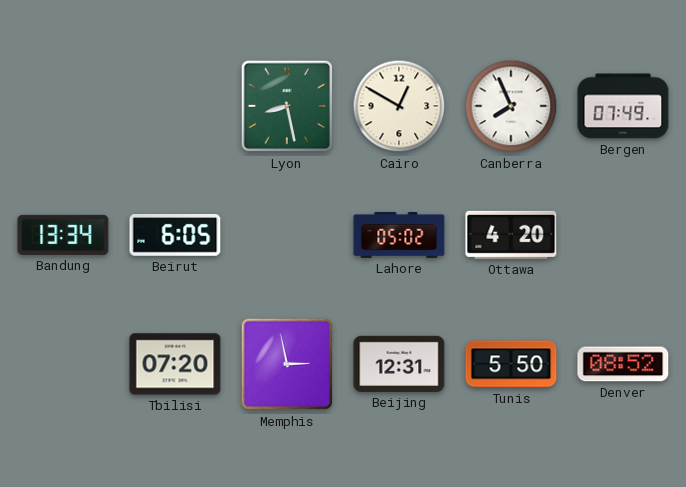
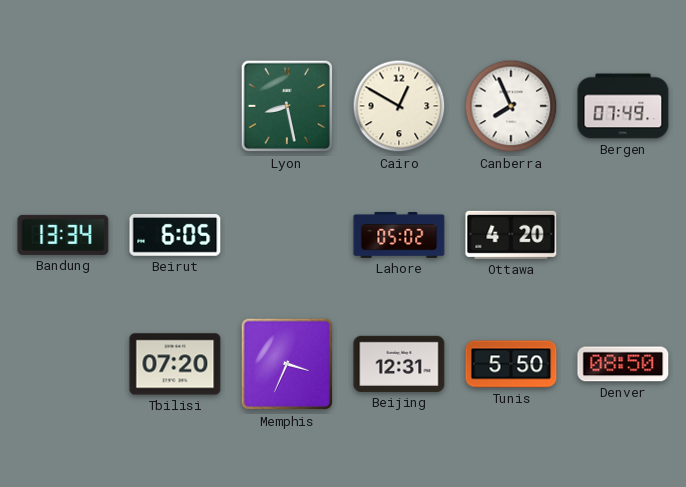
Memphis: 2:58 -> 3:34
Denver: 08:52 -> 08:50
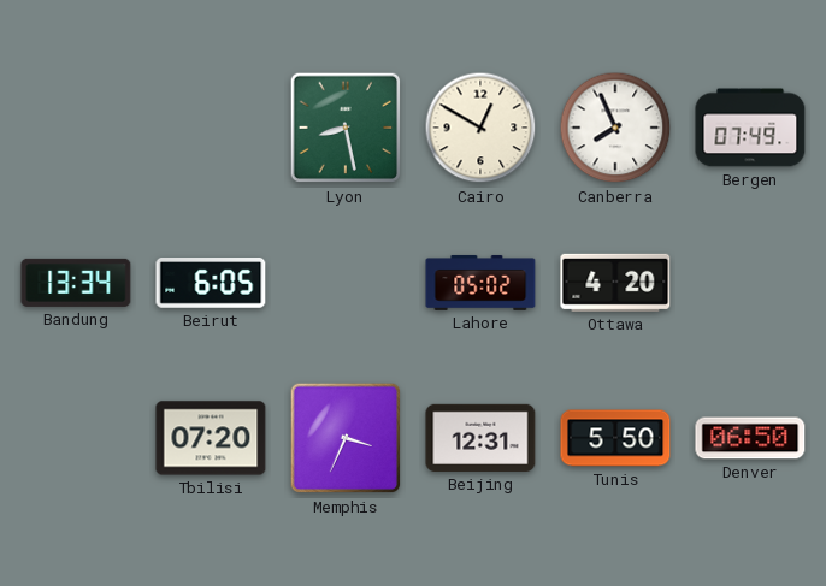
Denver: 08:50 -> 06:50
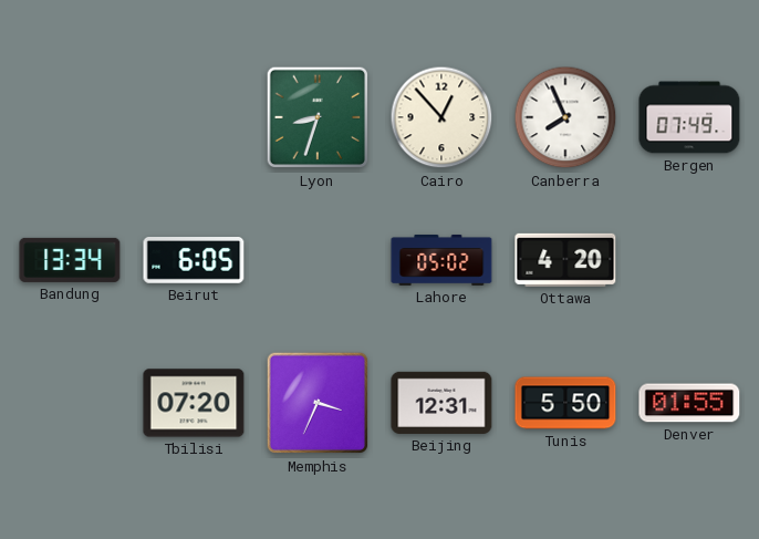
Lyon: 8:28 -> 8:33
Cairo: 12:50 -> 12:53
Denver: 06:50 -> 01:55
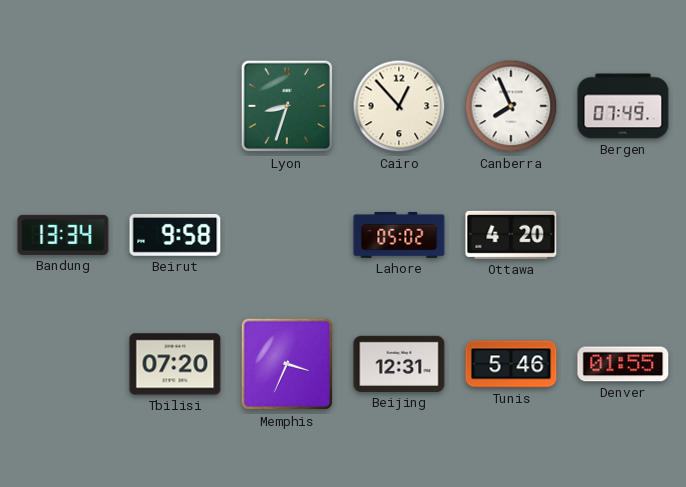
Beirut: 6:05 -> 9:58
Tunis: 5:50 -> 5:46
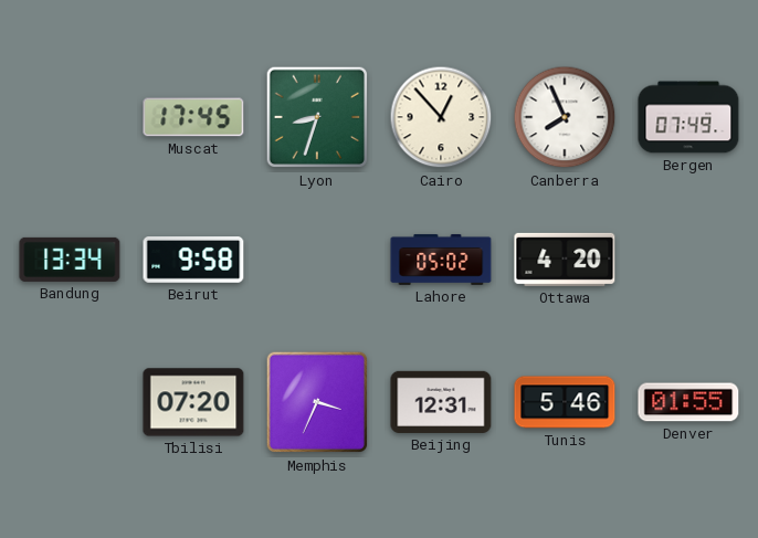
Muscat: none -> 17:45
